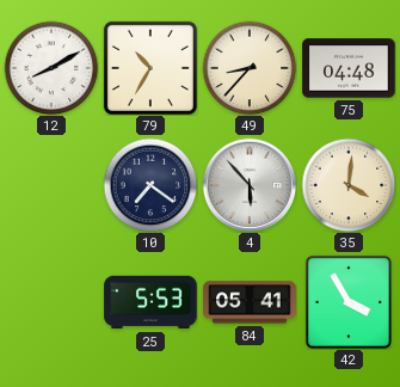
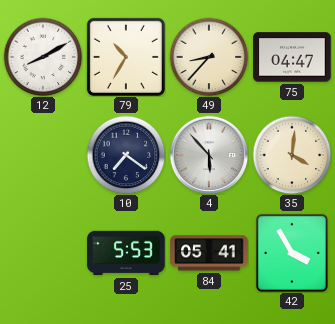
75: 04:48 -> 04:47
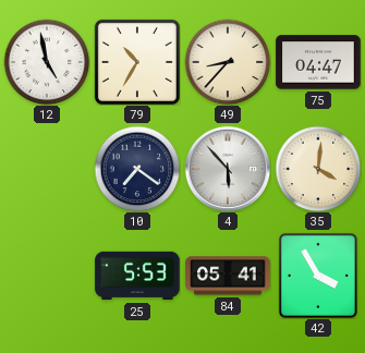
12: 8:10 -> 4:58
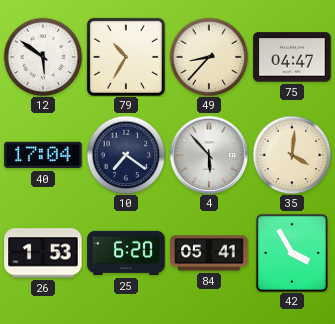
12: 4:58 -> 5:51
40: none -> 17:04
26: none -> 1:53
25: 5:53 -> 6:20
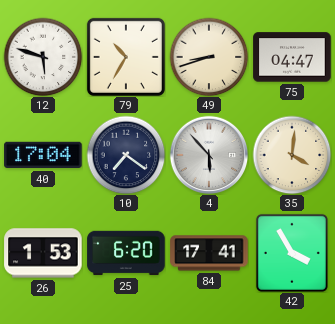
12: 5:51 -> 5:48
49: 8:37 -> 8:42
84: 05:41 -> 17:41
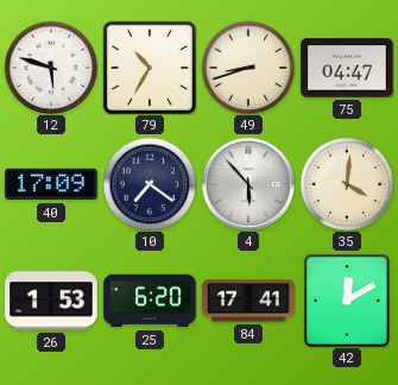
40: 17:04 -> 17:09
42: 3:55 -> 12:10
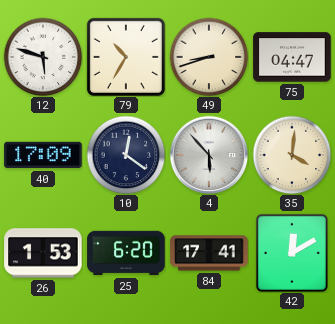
10: 7:21 -> 12:21
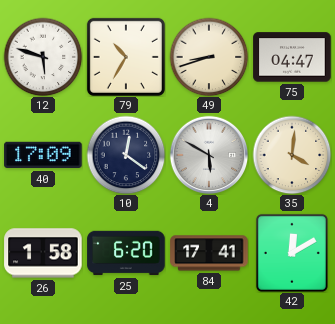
4: 5:53 -> 5:50
26: 1:53 -> 1:58
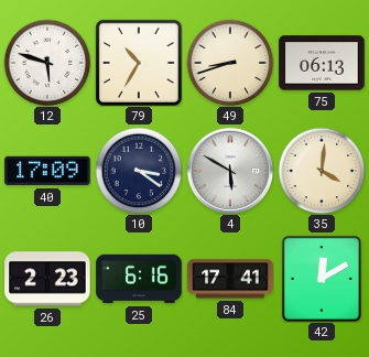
75: 04:47 -> 06:13
10: 12:21 -> 3:21
26: 1:58 -> 2:23
25: 6:20 -> 6:16
